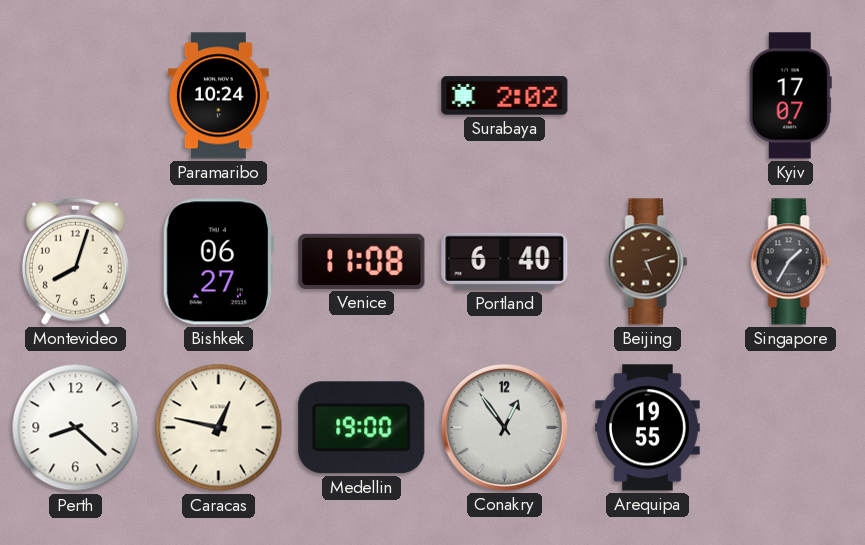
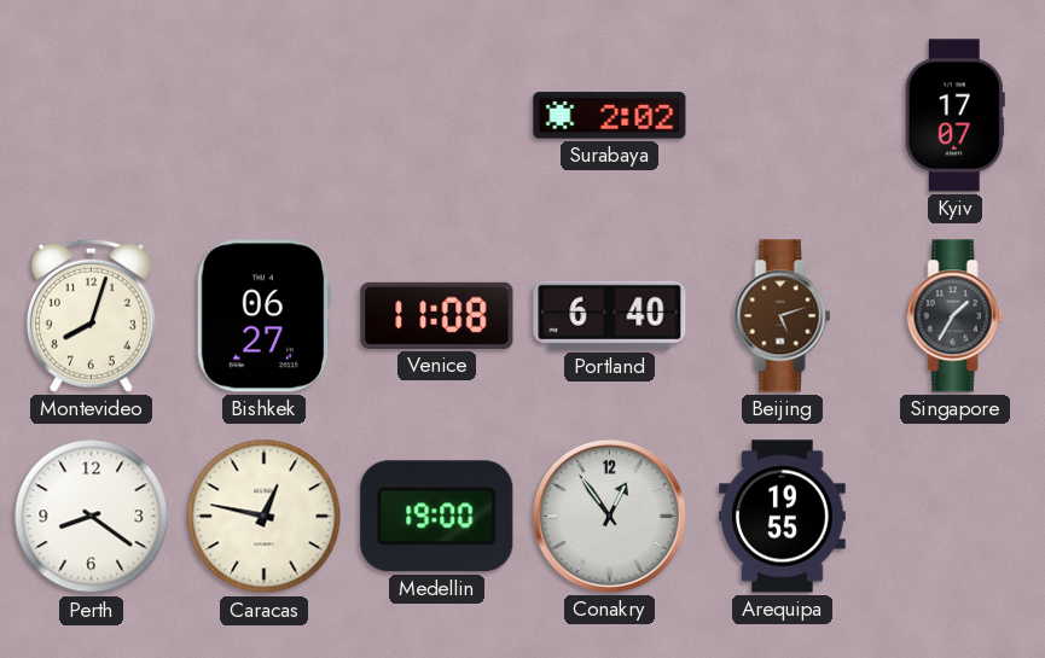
Paramaribo: 10:24 -> none
Perth: 8:22 -> 8:21
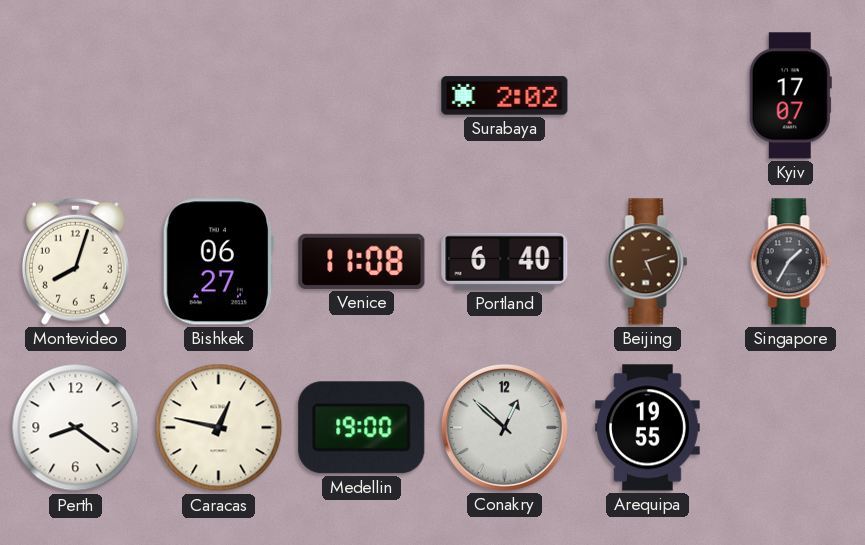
Conakry: 12:54 -> 12:52
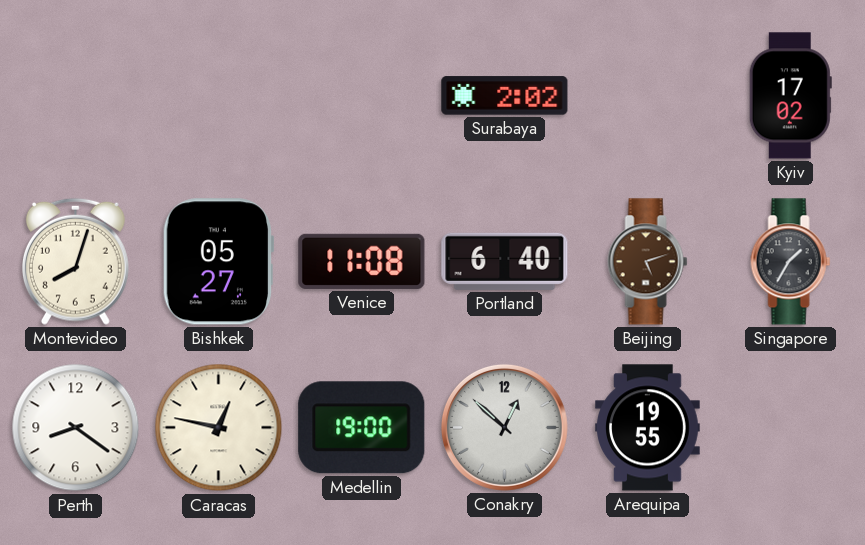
Kyiv: 17:07 -> 17:02
Bishkek: 06:27 -> 05:27
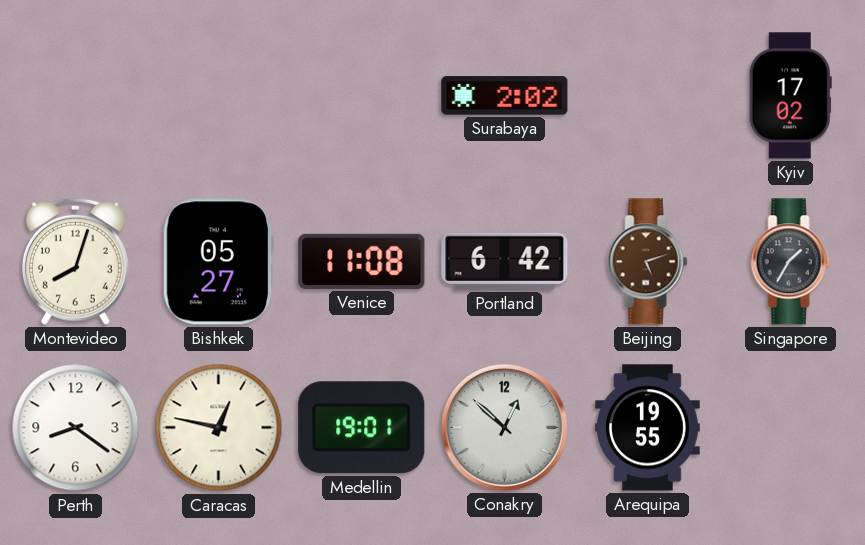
Portland: 6:40 -> 6:42
Medellin: 19:00 -> 19:01
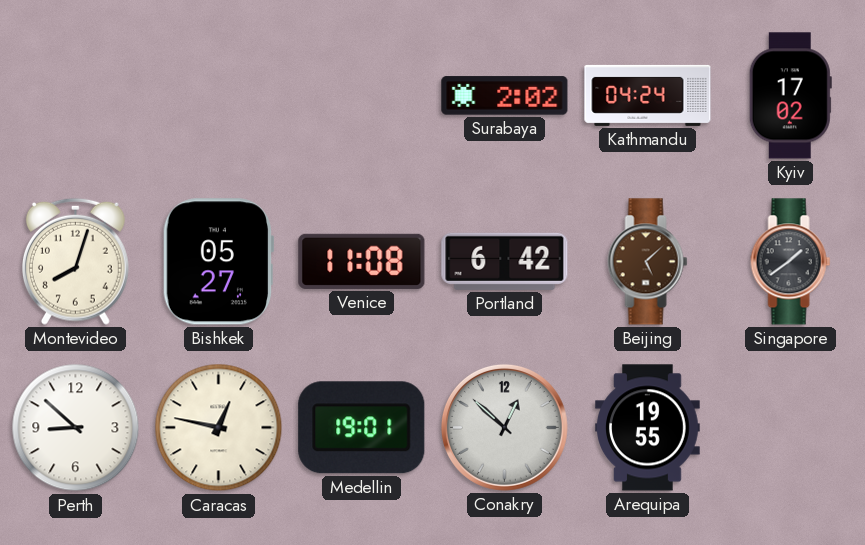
Kathmandu: none -> 04:24
Beijing: 5:12 -> 5:08
Singapore: 1:35 -> 1:39
Perth: 8:21 -> 8:52
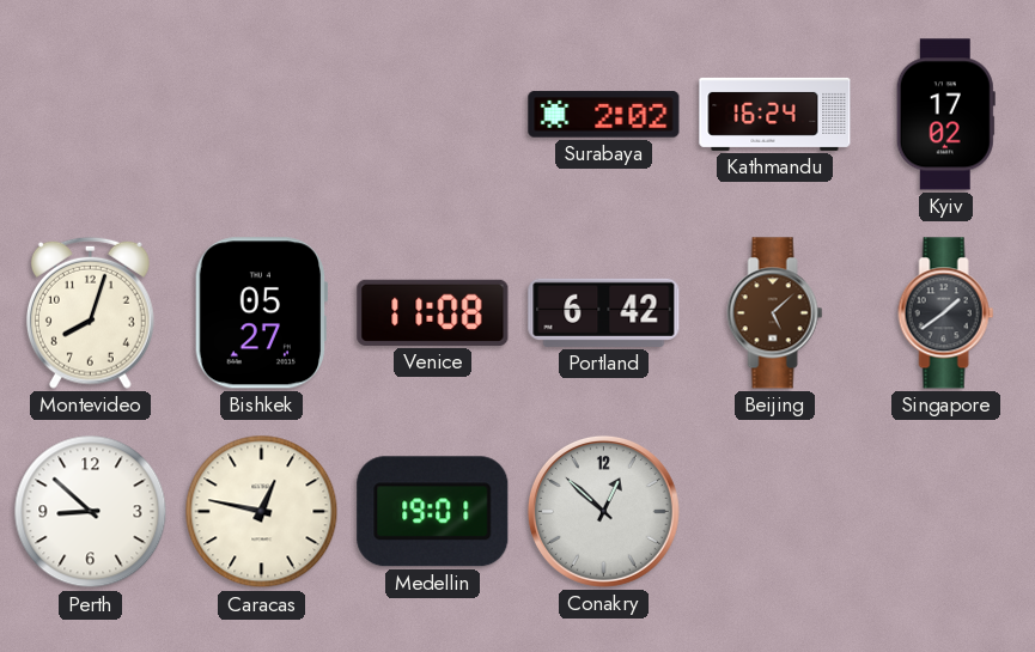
Kathmandu: 04:24 -> 16:24
Arequipa: 19:55 -> none
